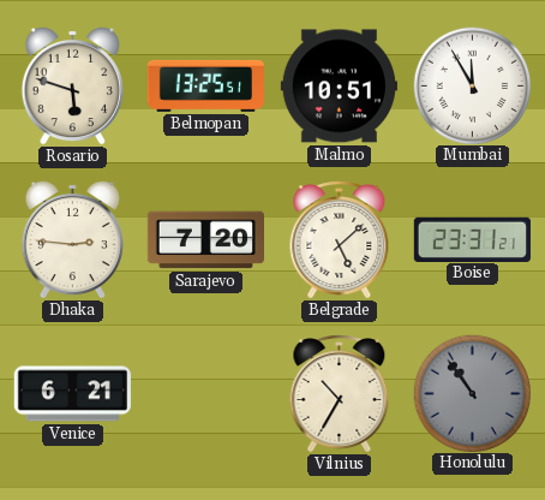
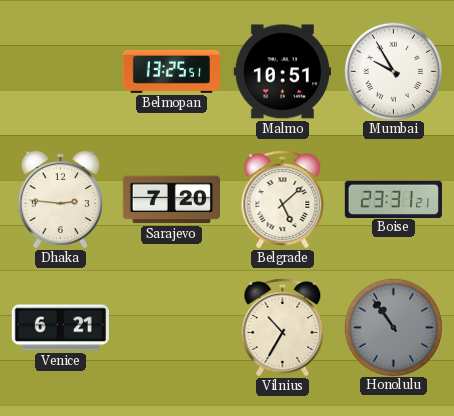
Rosario: 5:48 -> none
Mumbai: 11:55 -> 9:55
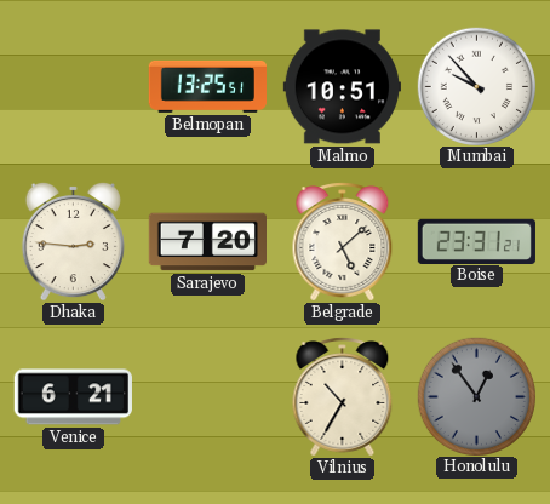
Mumbai: 9:55 -> 9:53
Honolulu: 10:54 -> 12:54
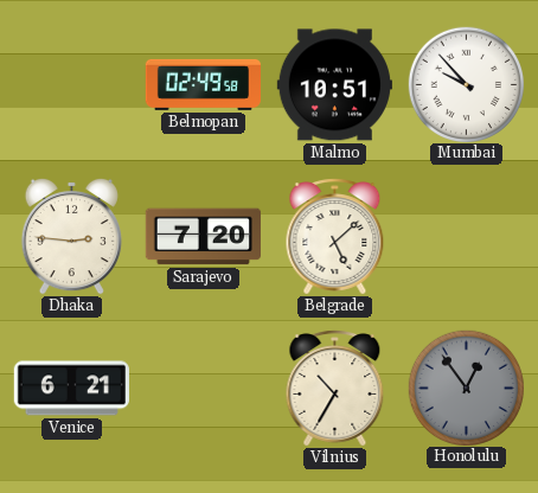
Belmopan: 13:25 -> 02:49
Boise: 23:31 -> none
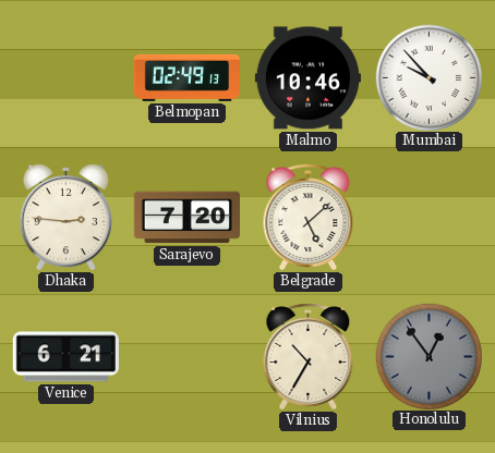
Belmopan: 02:49:58 -> 02:49:13
Malmo: 10:51 -> 10:46
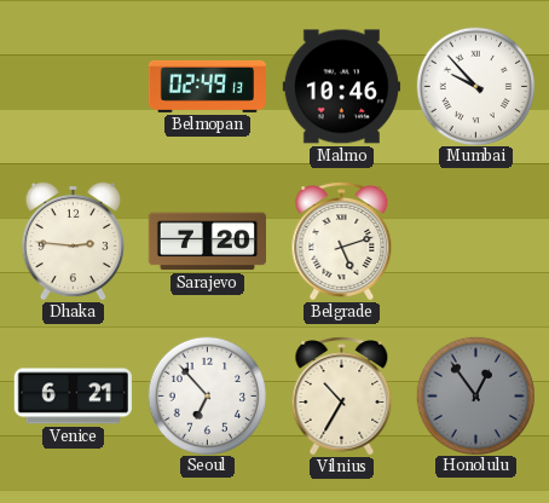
Belgrade: 5:08 -> 5:12
Seoul: none -> 6:53
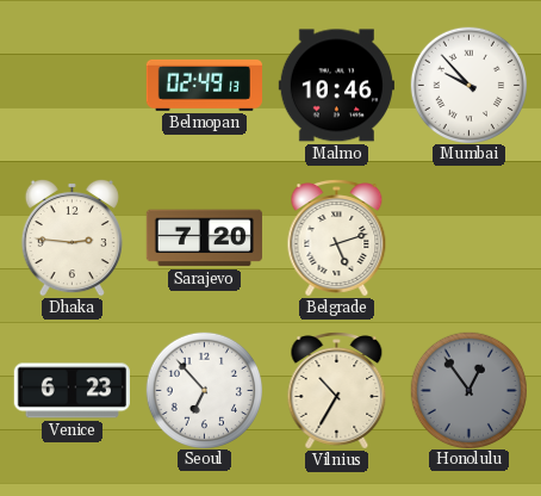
Venice: 6:21 -> 6:23
